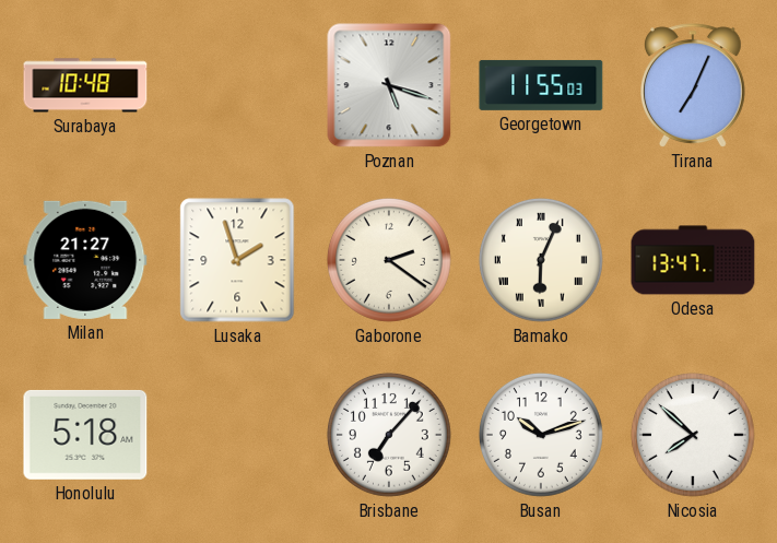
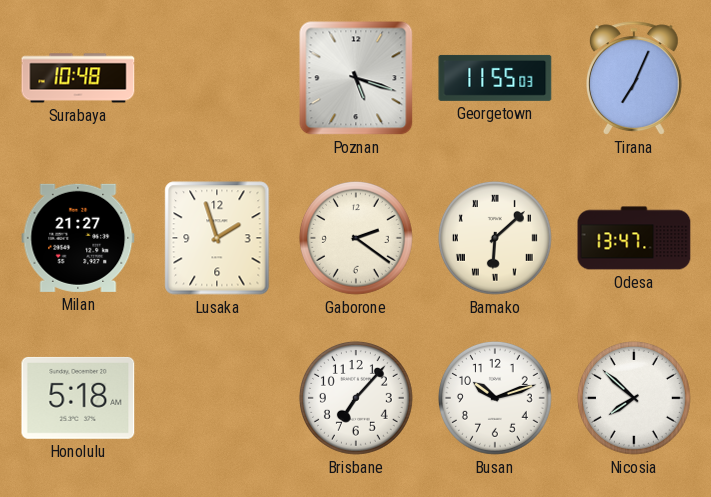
Bamako: 6:04 -> 6:08
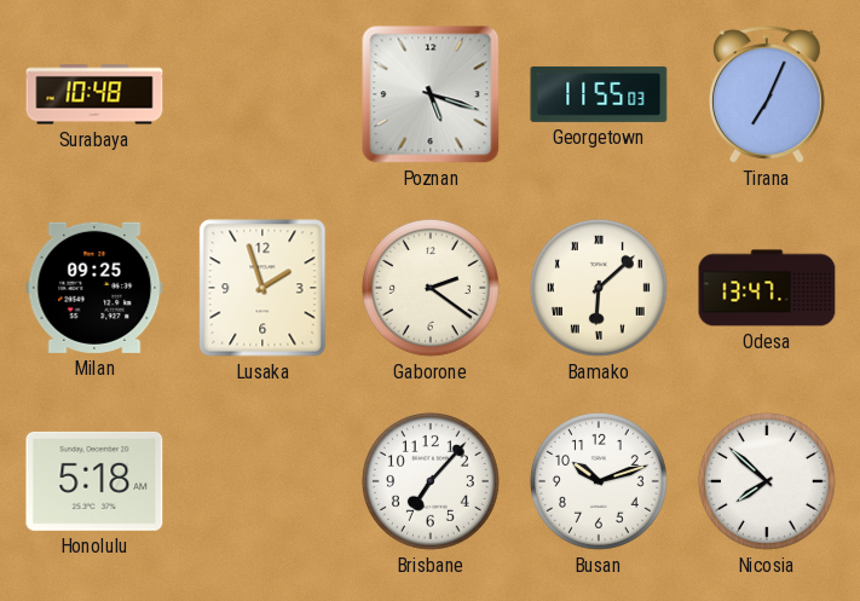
Milan: 21:27 -> 09:25
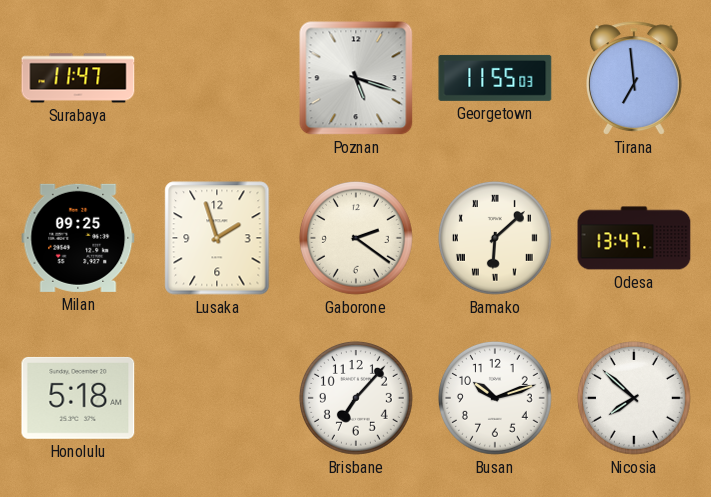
Surabaya: 10:48 -> 11:47
Tirana: 7:04 -> 6:59
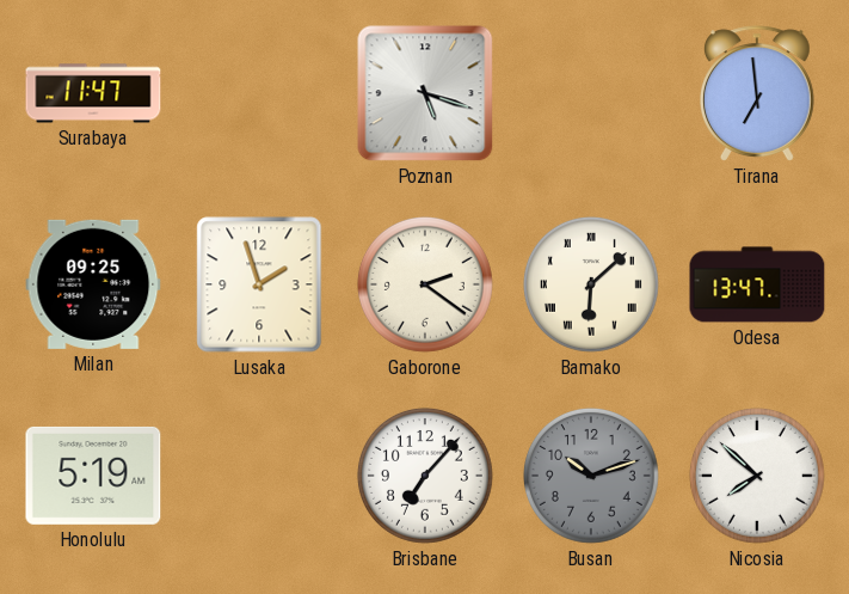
Georgetown: 11:55 -> none
Honolulu: 5:18 -> 5:19
Busan dial: white -> grey
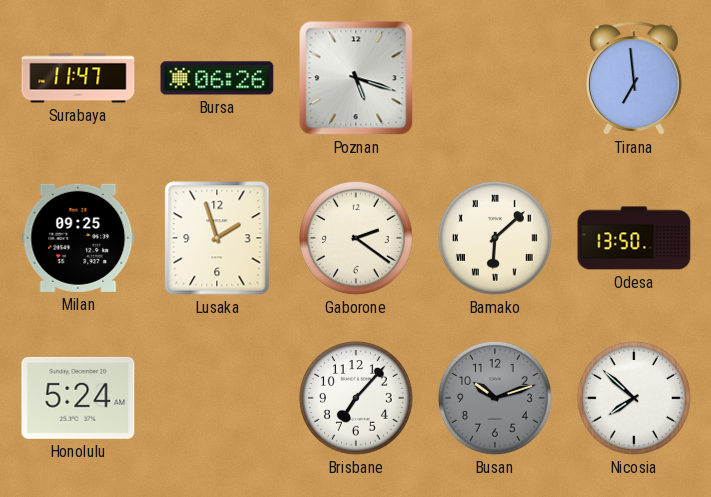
Bursa: none -> 06:26
Odesa: 13:47 -> 13:50
Honolulu: 5:19 -> 5:24
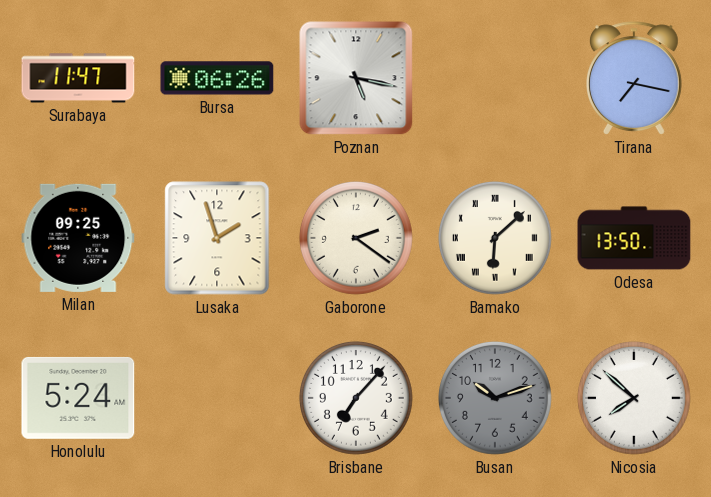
Poznan: 5:18 -> 5:17
Tirana: 6:59 -> 7:17
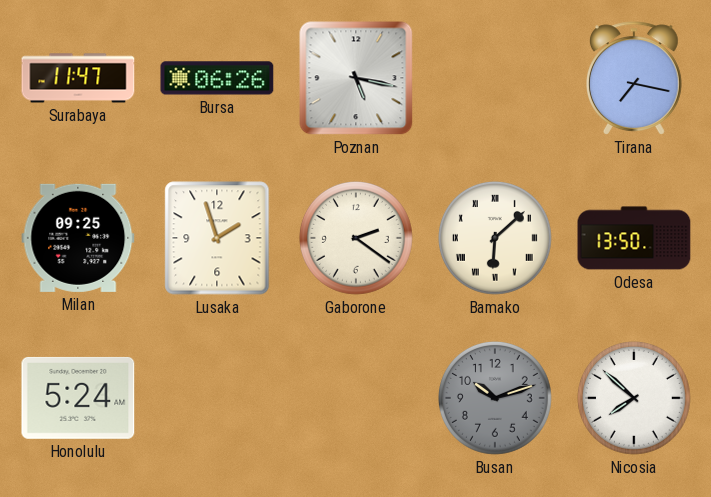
Brisbane: 7:07 -> none
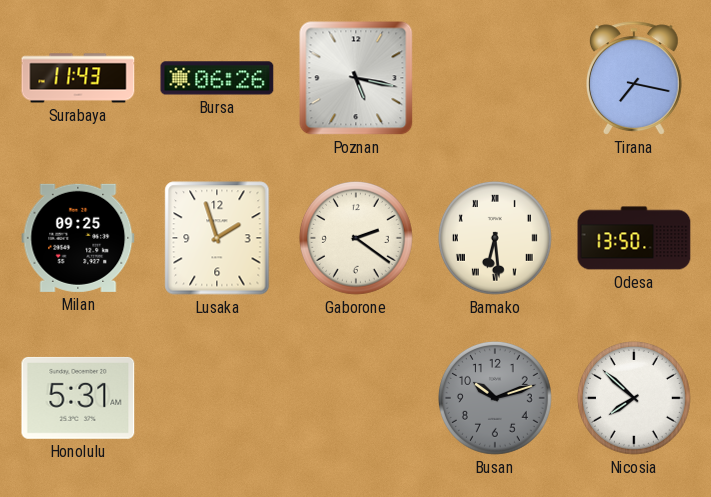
Surabaya: 11:47 -> 11:43
Bamako: 6:08 -> 6:29
Honolulu: 5:24 -> 5:31
